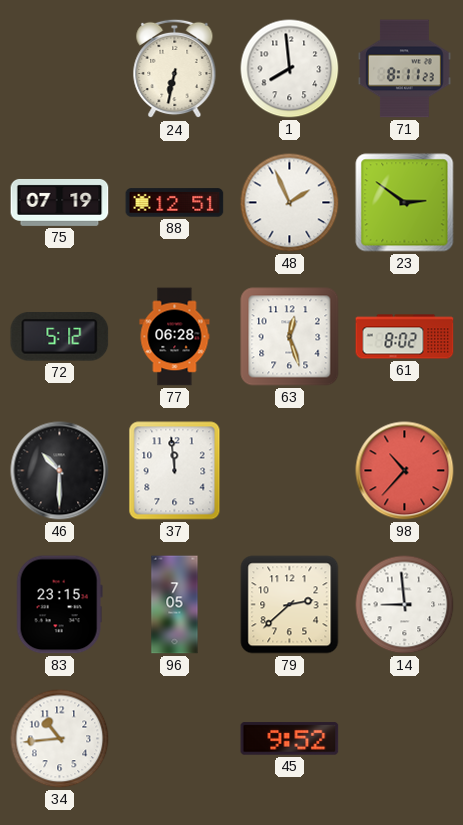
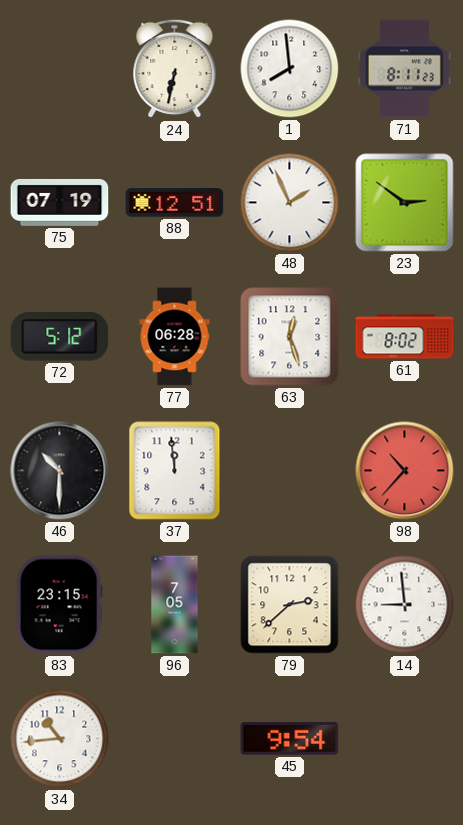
45: 9:52 -> 9:54
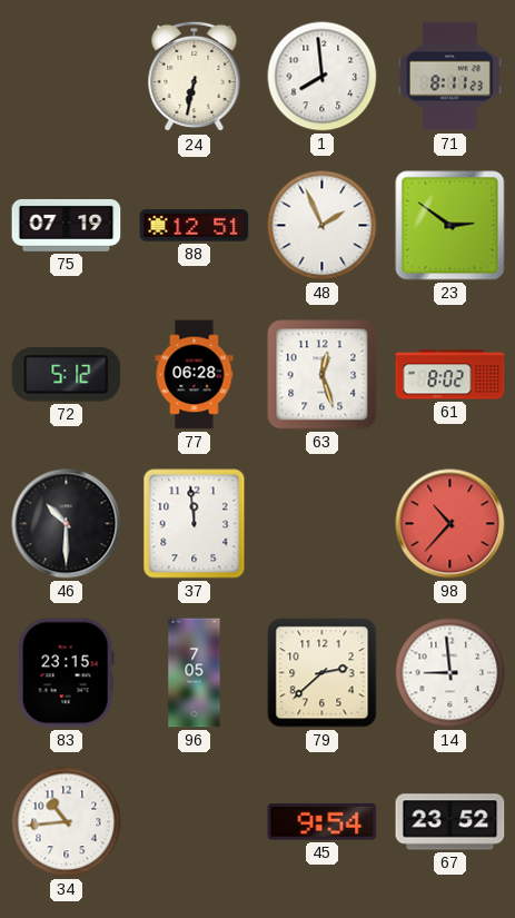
67: none -> 23:52
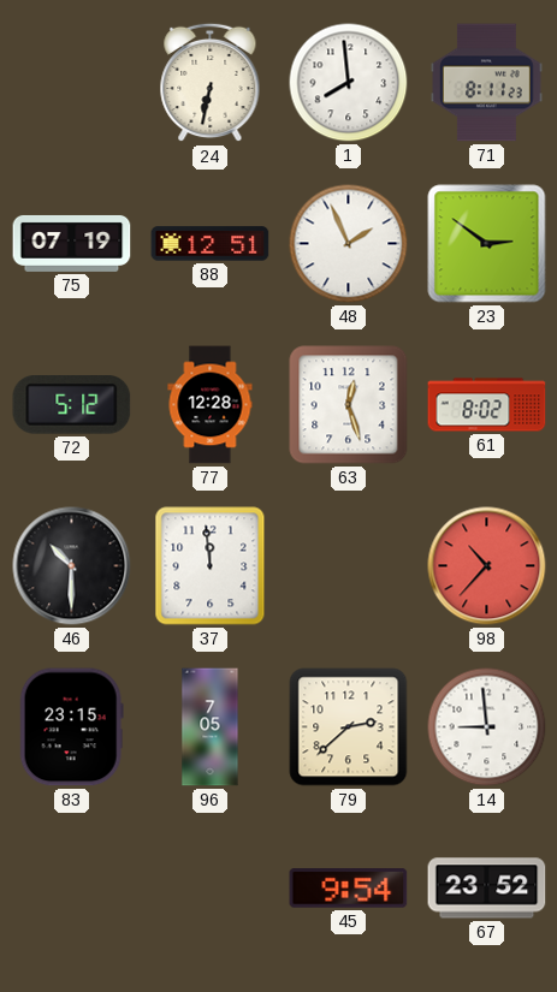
77: 06:28 -> 12:28
34: 10:44 -> none
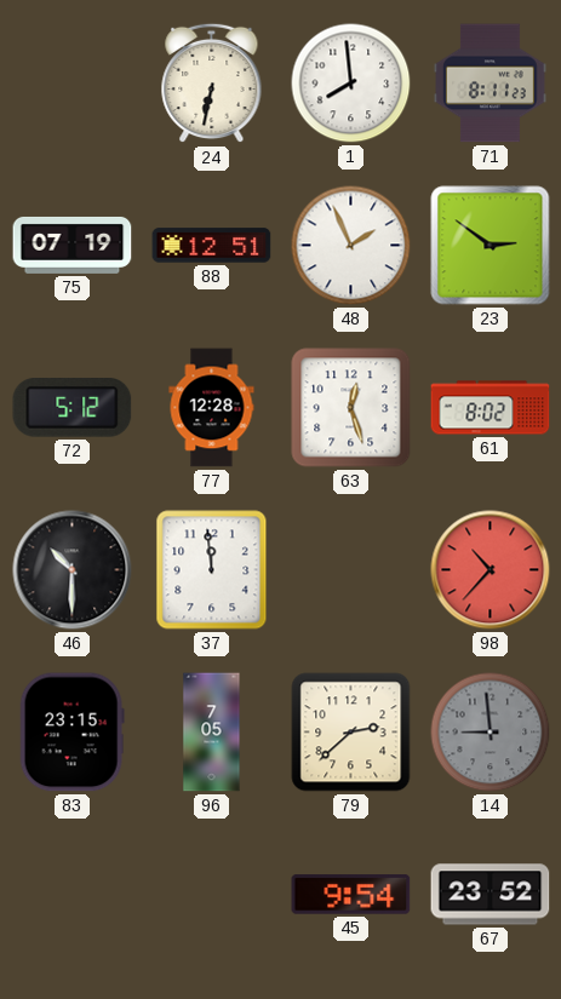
14 dial: white -> grey
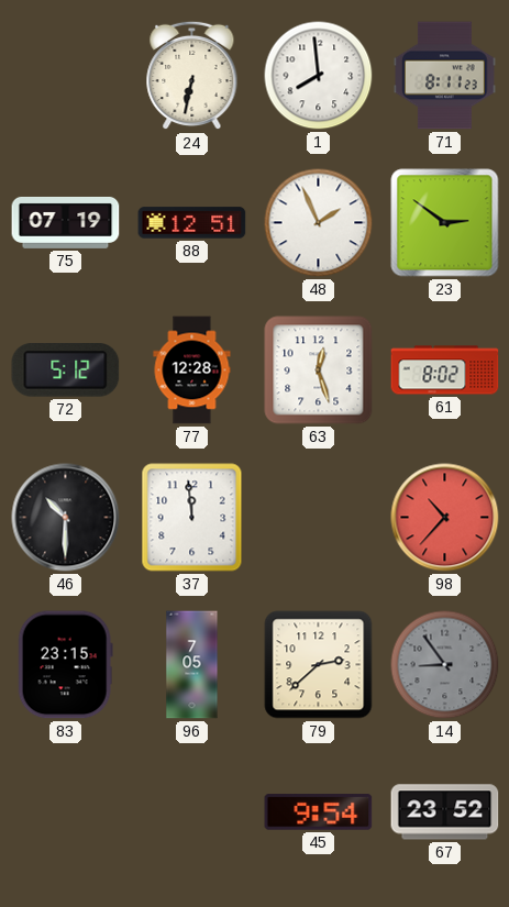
14: 8:59 -> 8:54
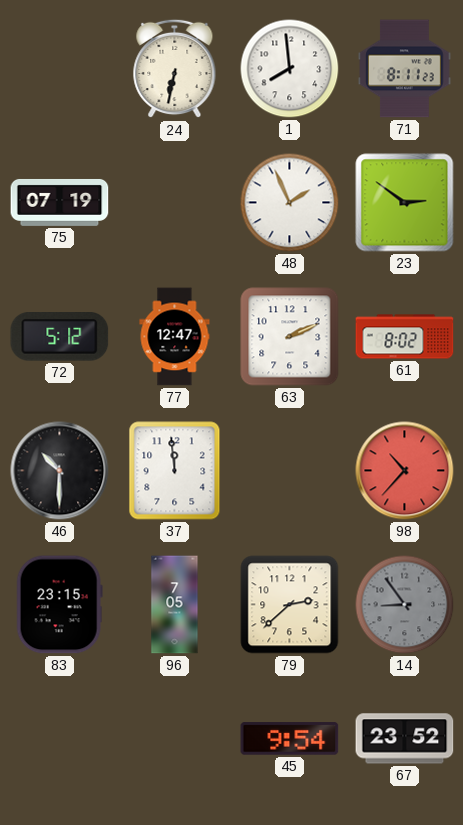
88: 12:51 -> none
77: 12:28 -> 12:47
63: 12:27 -> 2:11
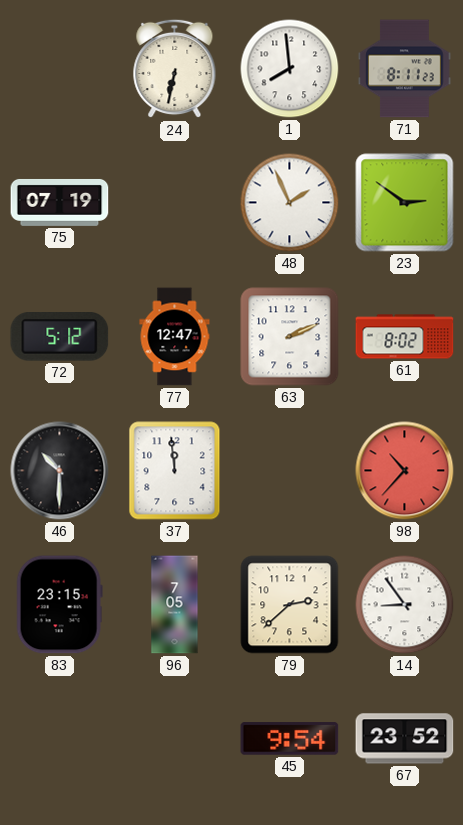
14 dial: grey -> white
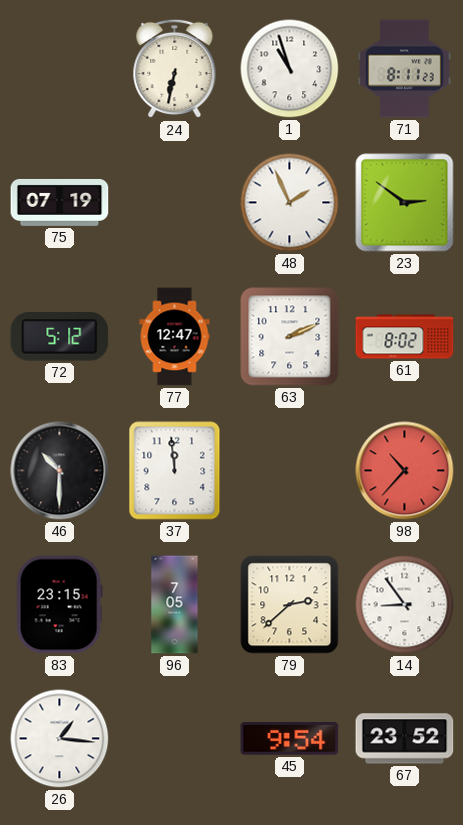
1: 7:59 -> 10:57
26: none -> 1:16
